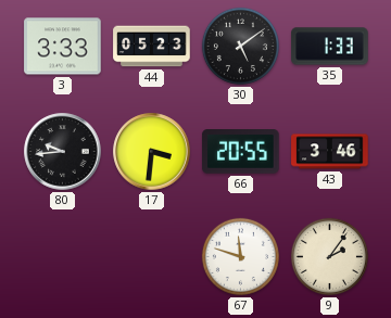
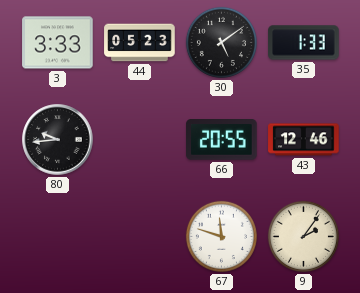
17: 3:31 -> none
43: 3:46 -> 12:46
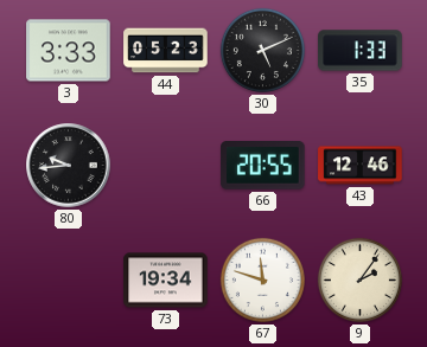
30: 5:09 -> 5:11
73: none -> 19:34
